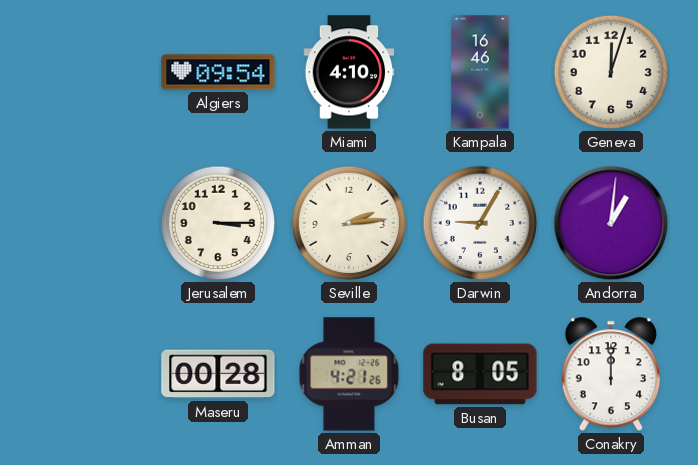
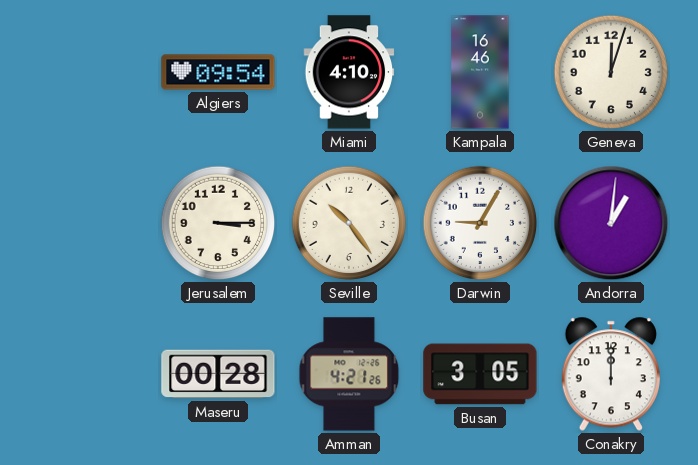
Seville: 2:14 -> 10:24
Busan: 8:05 -> 3:05
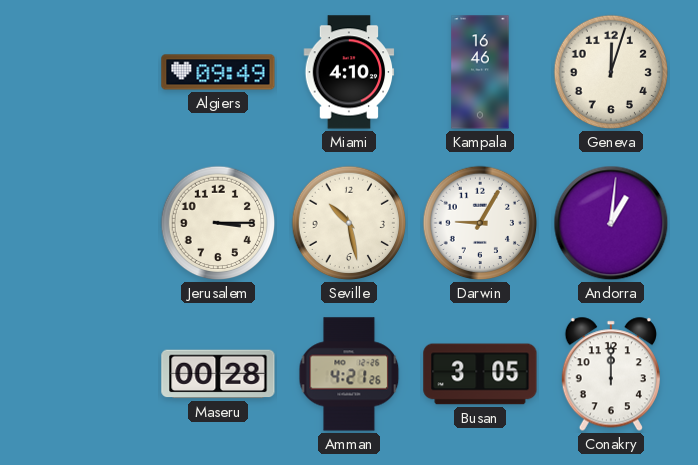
Algiers: 09:54 -> 09:49
Seville: 10:24 -> 10:28
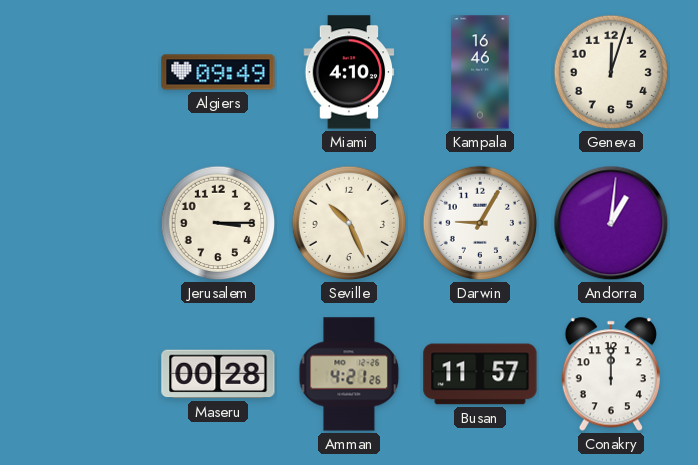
Seville: 10:28 -> 10:26
Busan: 3:05 -> 11:57
